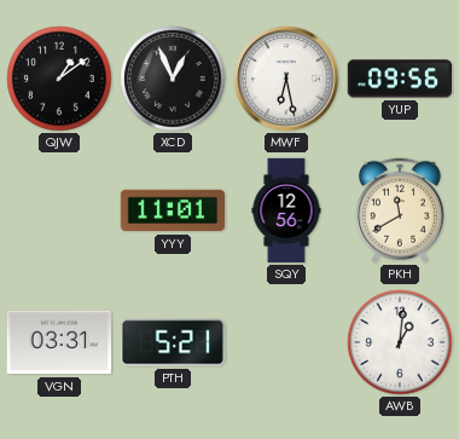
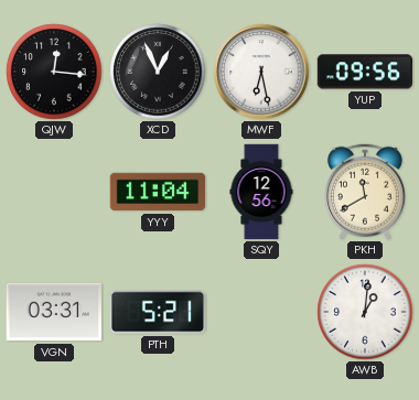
QJW: 1:09 -> 12:16
YYY: 11:01 -> 11:04
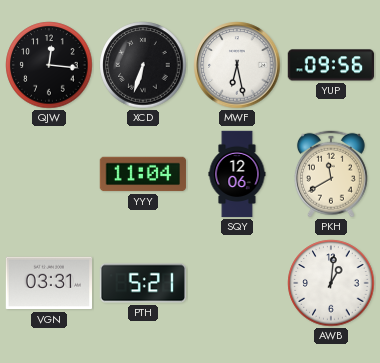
XCD: 12:56 -> 6:33
SQY: 12:56 -> 12:06
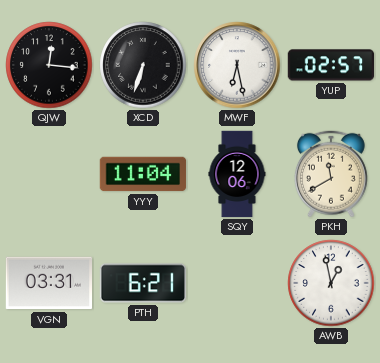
YUP: 09:56 -> 02:57
PTH: 5:21 -> 6:21
AWB: 1:01 -> 12:58
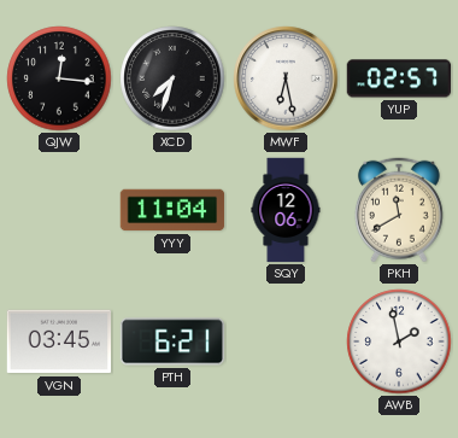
XCD: 6:33 -> 7:33
VGN: 03:31 -> 03:45
AWB: 12:58 -> 1:58
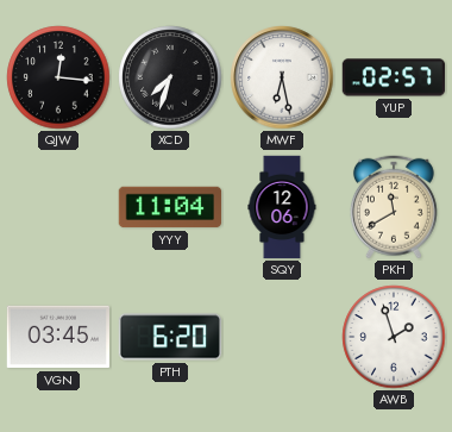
PTH: 6:21 -> 6:20
AWB: 1:58 -> 1:57
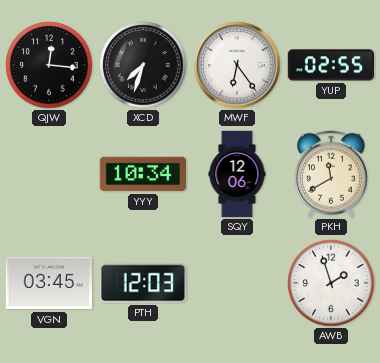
MWF: 6:28 -> 6:24
YUP: 02:57 -> 02:55
YYY: 11:04 -> 10:34
PTH: 6:20 -> 12:03
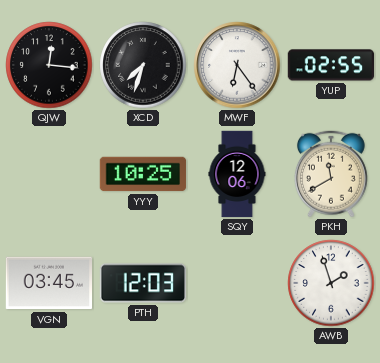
YYY: 10:34 -> 10:25
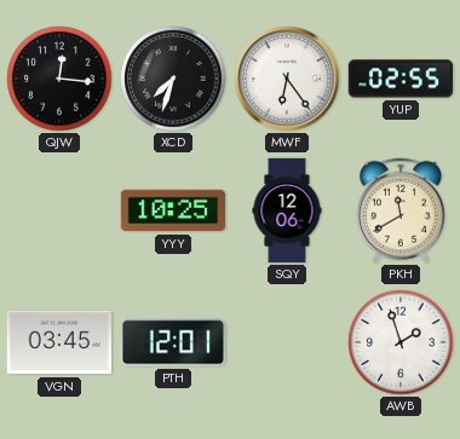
PTH: 12:03 -> 12:01
